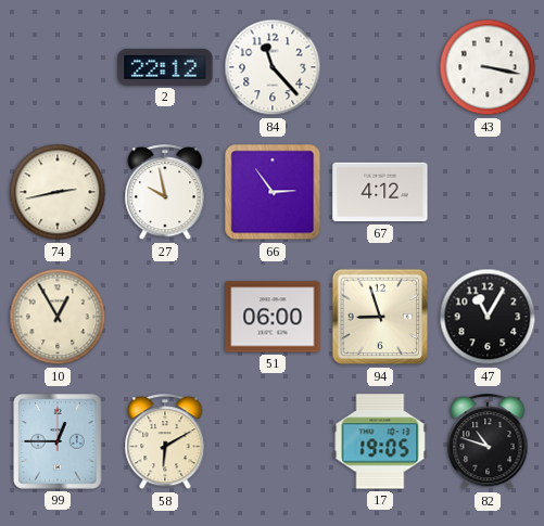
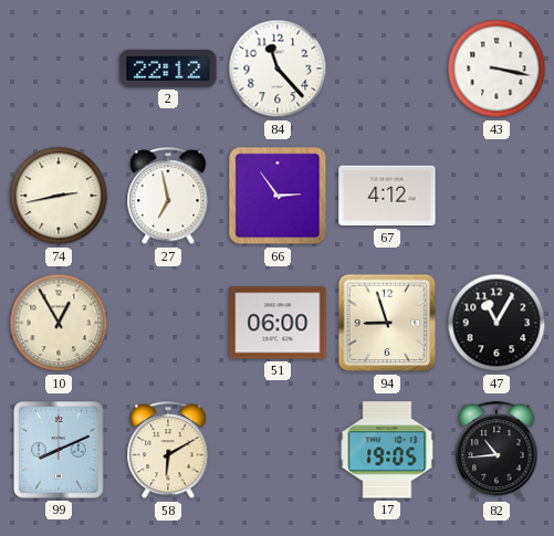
27: 9:58 -> 6:58
99: 12:45 -> 8:11
82: 10:48 -> 10:44
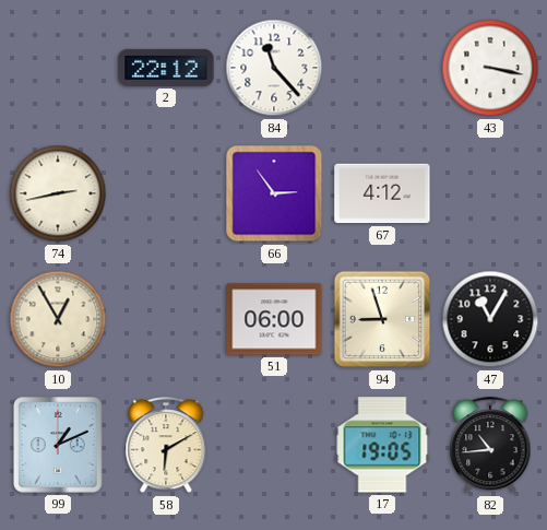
27: 6:58 -> none
99: 8:11 -> 1:11
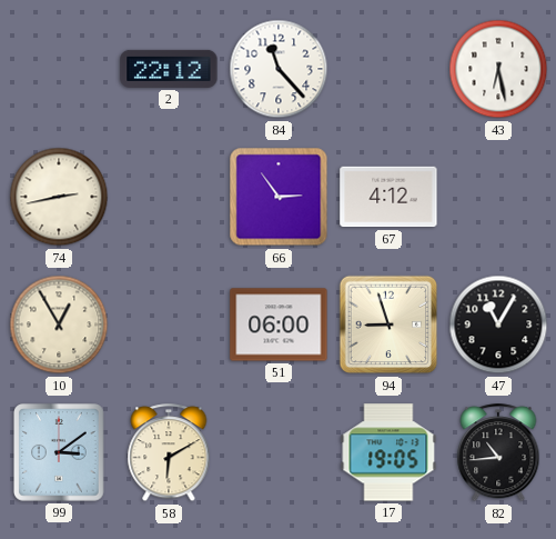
43: 3:17 -> 6:28
99: 1:11 -> 3:09
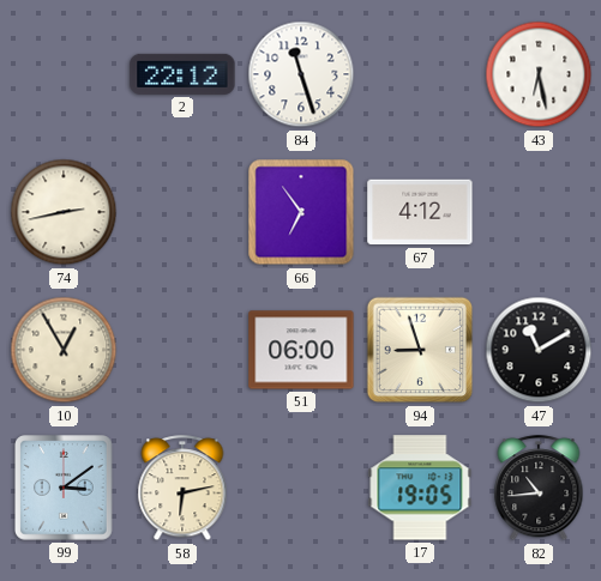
84: 11:23 -> 11:27
66: 2:54 -> 6:54
47: 11:05 -> 11:10
58: 6:10 -> 6:13
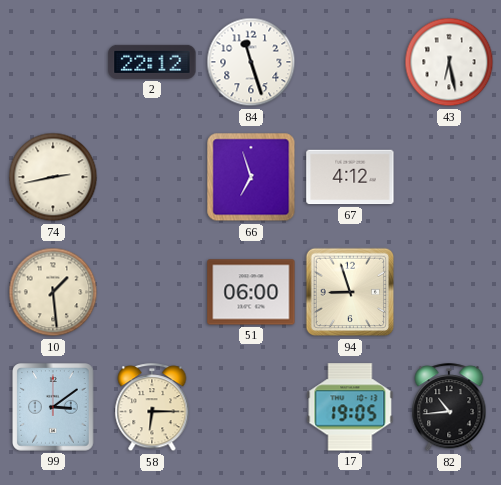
66: 6:54 -> 6:57
10: 12:55 -> 1:29
47: 11:10 -> none
58: 6:13 -> 6:15
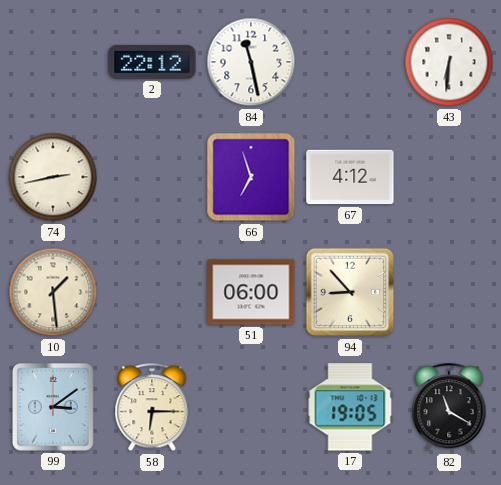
84: 11:27 -> 11:28
43: 6:28 -> 6:31
94: 8:57 -> 8:53
82: 10:44 -> 11:20
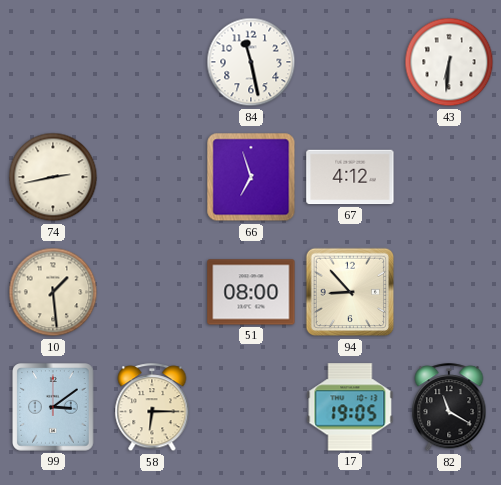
2: 22:12 -> none
51: 06:00 -> 08:00
